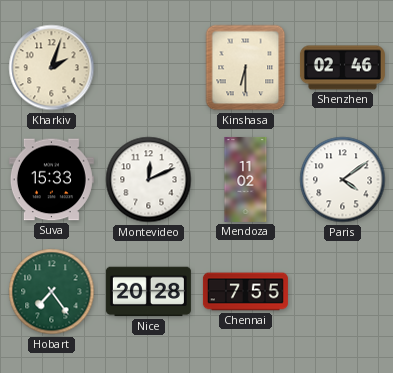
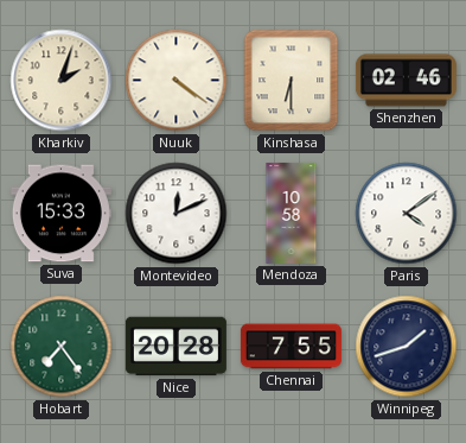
Nuuk: none -> 4:21
Mendoza: 11:02 -> 10:58
Winnipeg: none -> 1:42
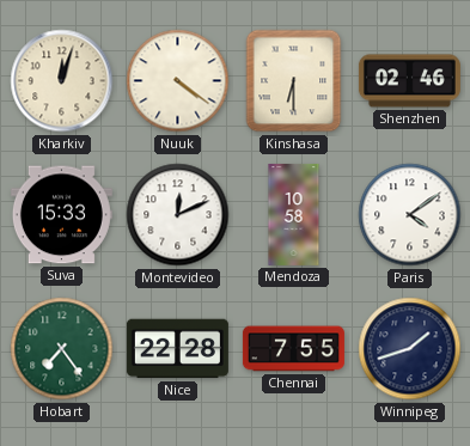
Kharkiv: 2:03 -> 12:03
Nice: 20:28 -> 22:28
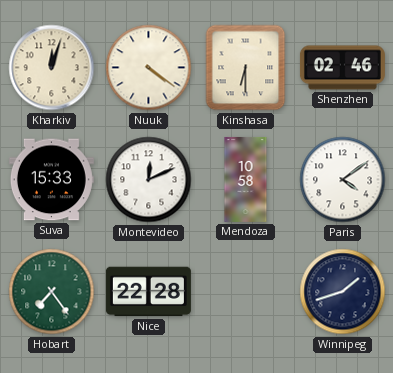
Chennai: 7:55 -> none
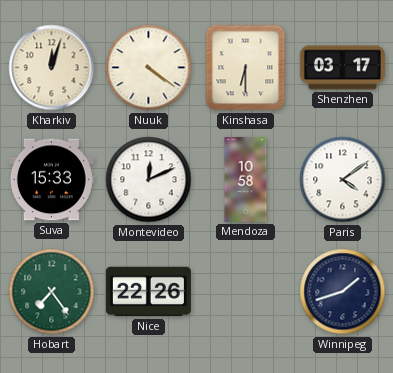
Shenzhen: 02:46 -> 03:17
Nice: 22:28 -> 22:26
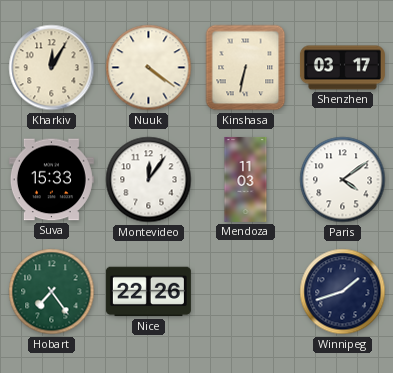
Kharkiv: 12:03 -> 12:05
Kinshasa: 6:30 -> 6:32
Montevideo: 12:11 -> 12:06
Mendoza: 10:58 -> 11:03
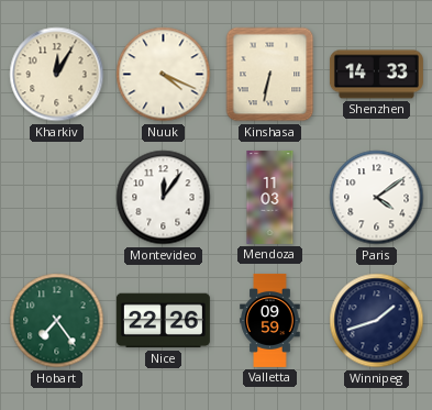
Nuuk: 4:21 -> 4:19
Shenzhen: 03:17 -> 14:33
Suva: 15:33 -> none
Valletta: none -> 09:59
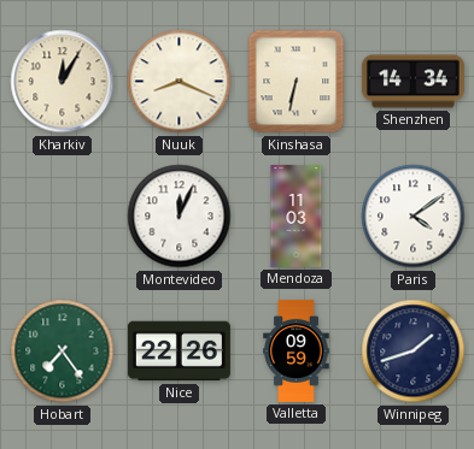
Nuuk: 4:19 -> 8:19
Shenzhen: 14:33 -> 14:34
Montevideo: 12:06 -> 12:04
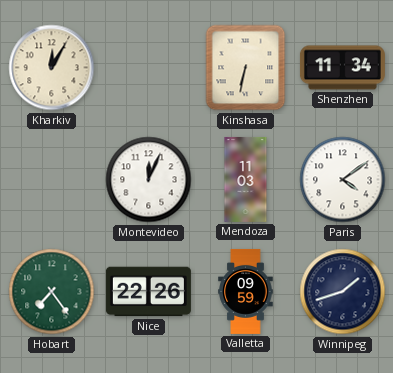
Nuuk: 8:19 -> none
Shenzhen: 14:34 -> 11:34
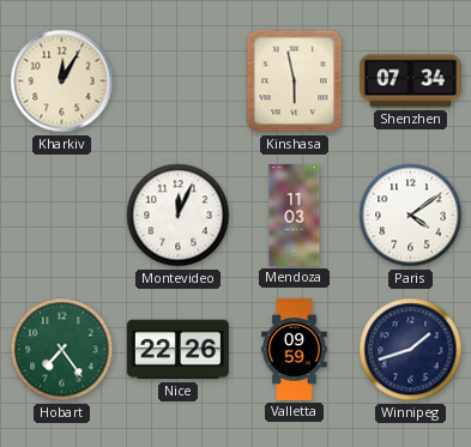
Kinshasa: 6:32 -> 5:58
Shenzhen: 11:34 -> 07:34
